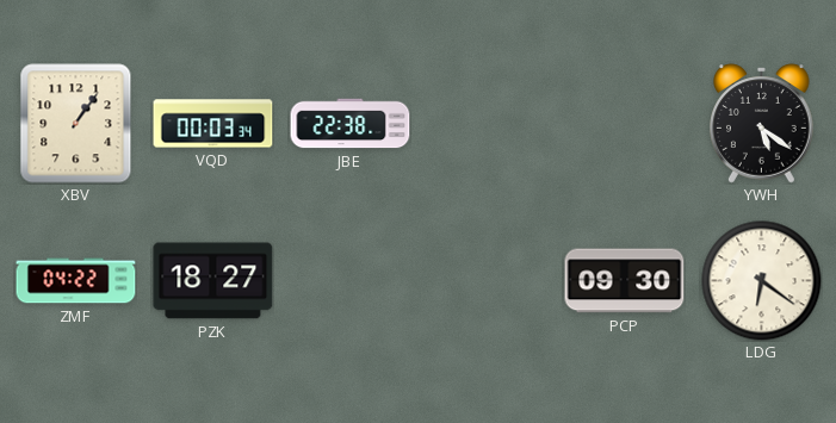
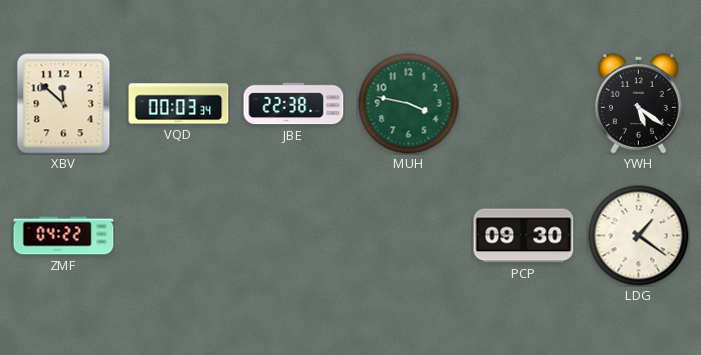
XBV: 1:06 -> 11:52
MUH: none -> 3:47
PZK: 18:27 -> none
LDG: 6:21 -> 1:21
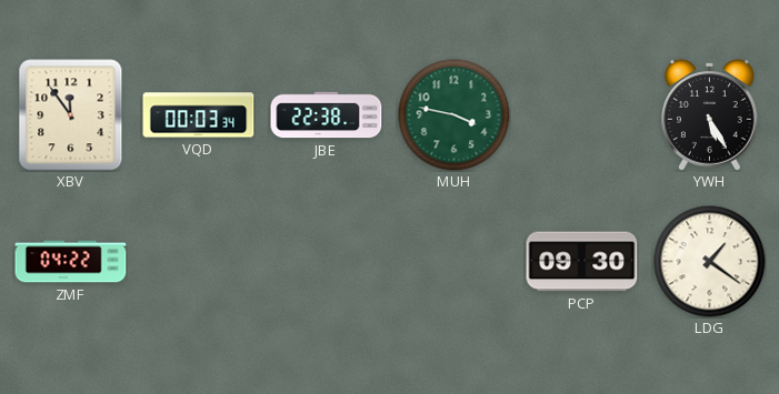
XBV: 11:52 -> 11:54
YWH: 5:21 -> 5:25
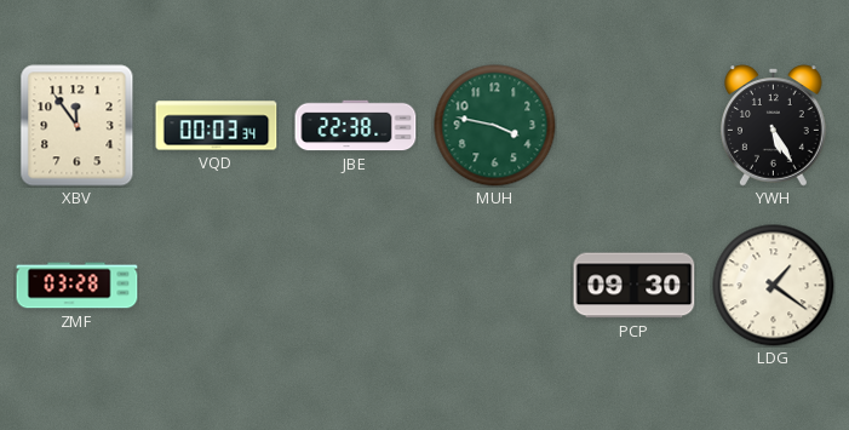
ZMF: 04:22 -> 03:28
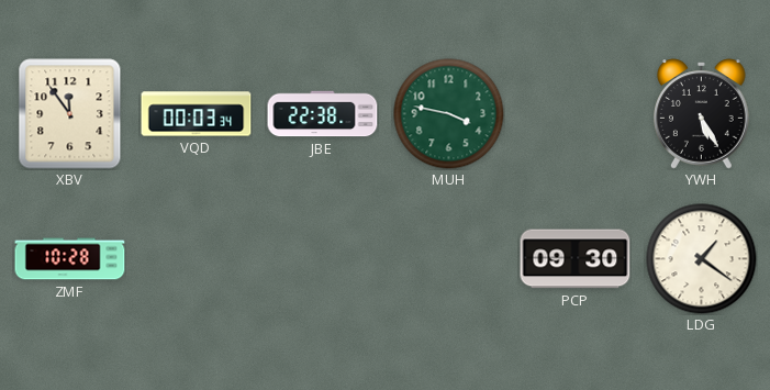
ZMF: 03:28 -> 10:28
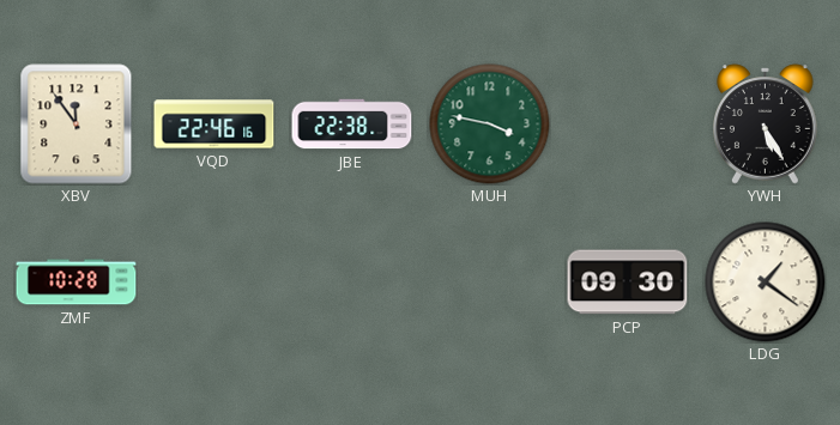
VQD: 00:03 -> 22:46
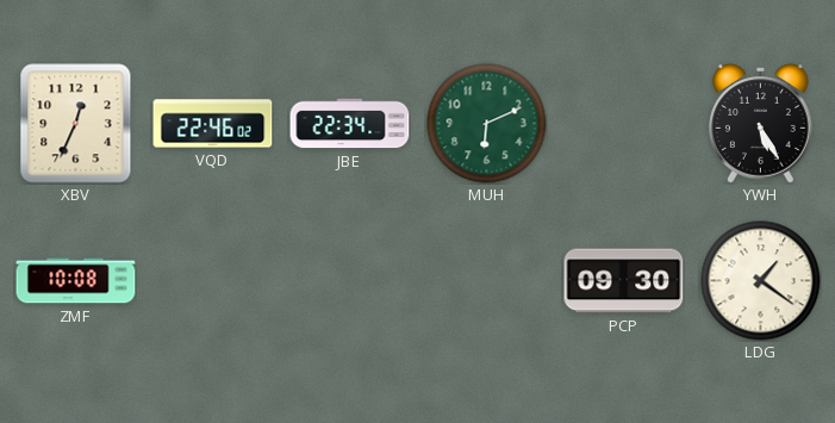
XBV: 11:54 -> 12:34
VQD: 22:46:16 -> 22:46:02
JBE: 22:38 -> 22:34
MUH: 3:47 -> 6:11
ZMF: 10:28 -> 10:08
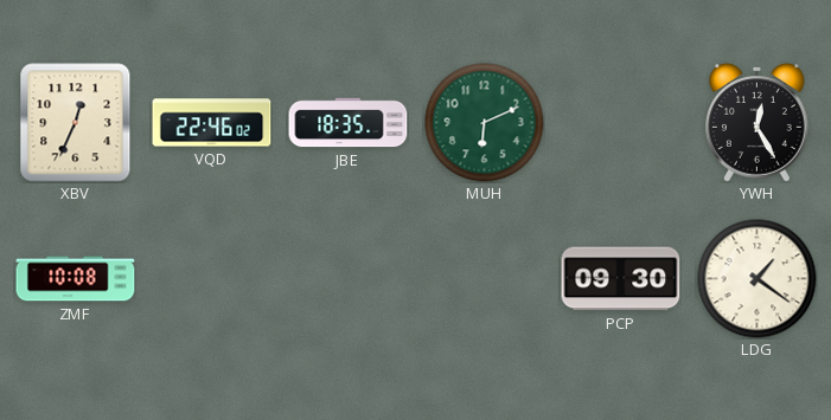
JBE: 22:34 -> 18:35
YWH: 5:25 -> 12:25
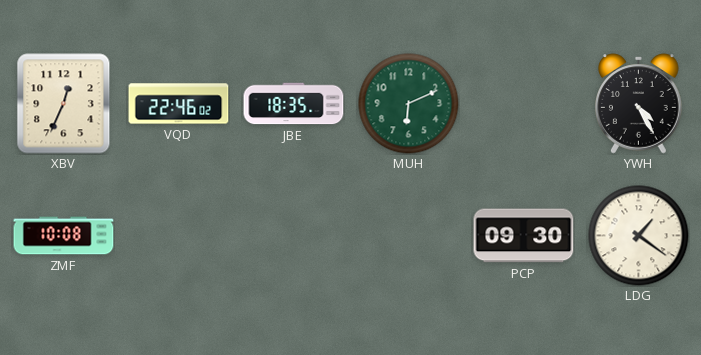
YWH: 12:25 -> 4:25
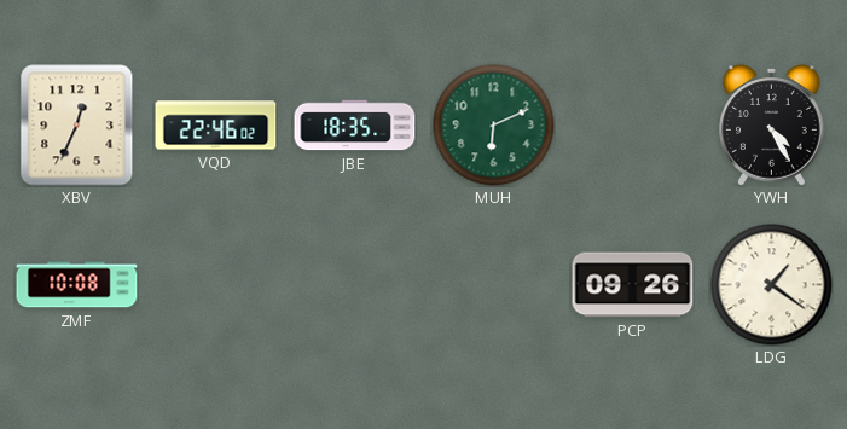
PCP: 09:30 -> 09:26
